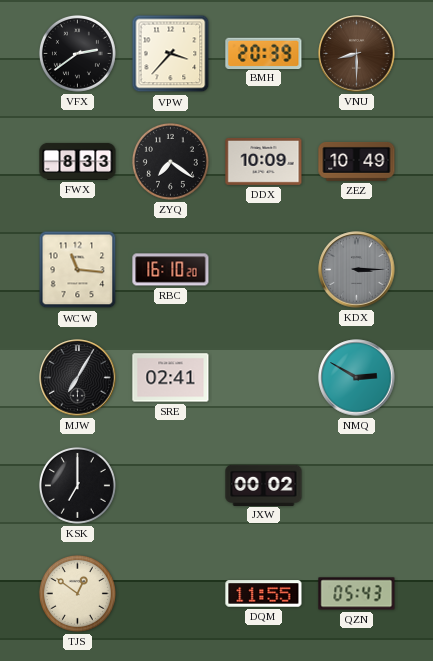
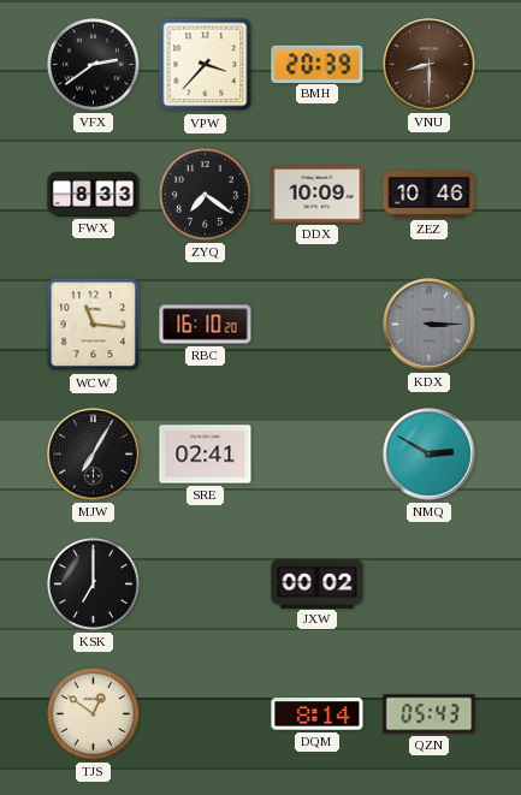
ZEZ: 10:49 -> 10:46
DQM: 11:55 -> 8:14
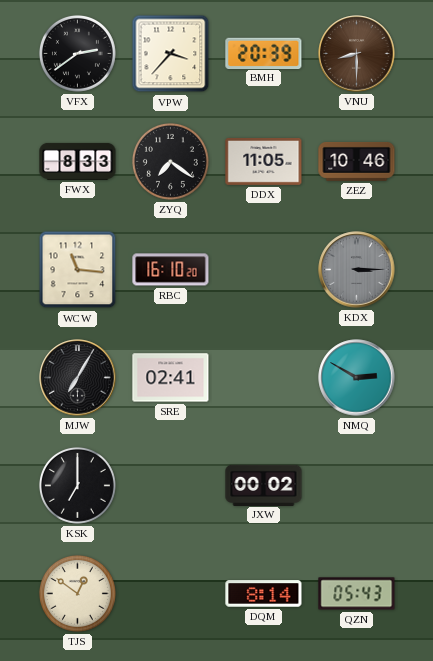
DDX: 10:09 -> 11:05
